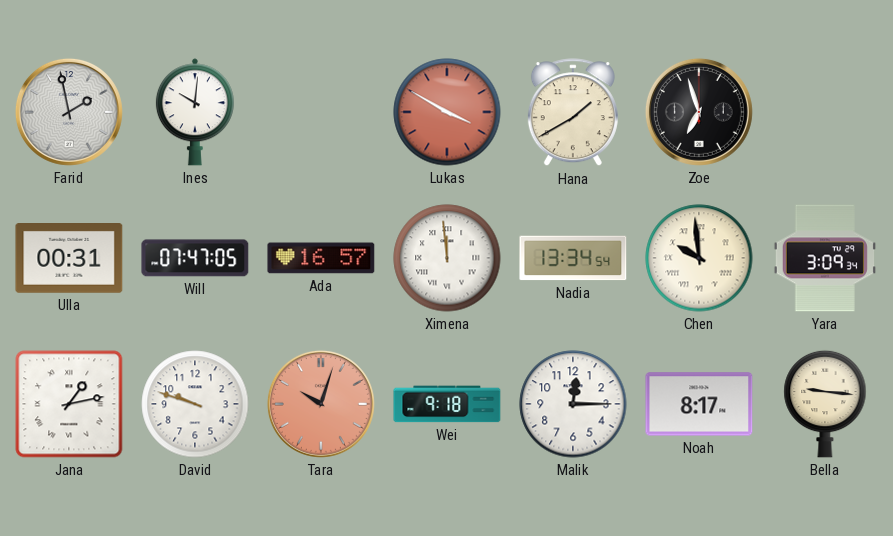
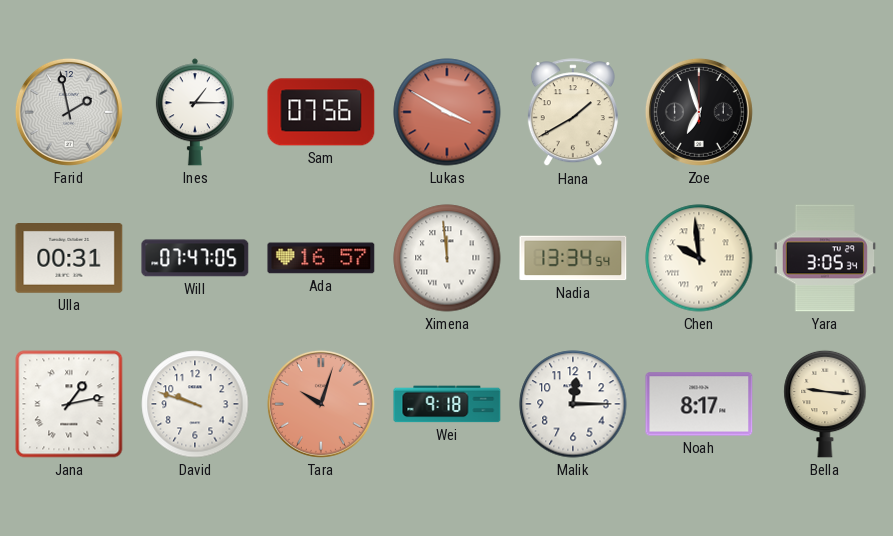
Ines: 10:01 -> 1:15
Sam: none -> 07:56
Yara: 3:09 -> 3:05
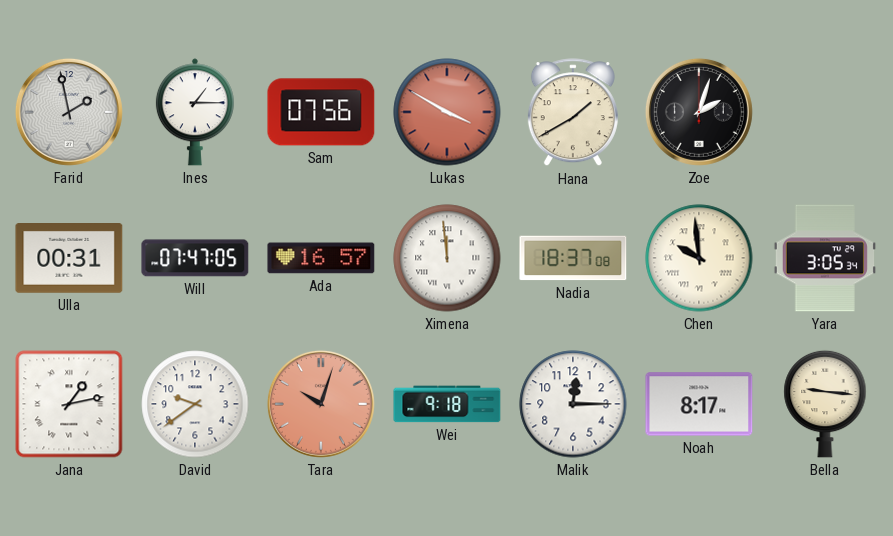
Zoe: 6:57 -> 2:03
Nadia: 13:34 -> 18:37
David: 9:48 -> 9:39
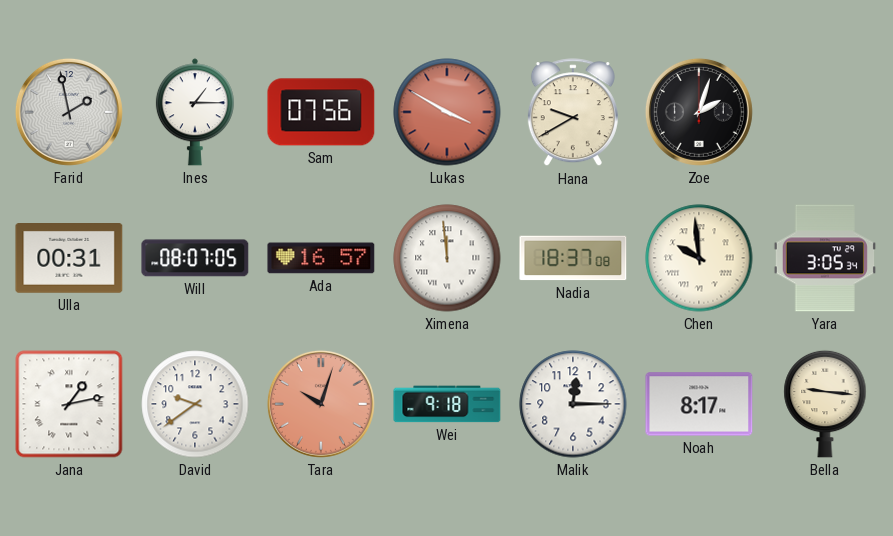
Hana: 1:40 -> 9:40
Will: 07:47 -> 08:07
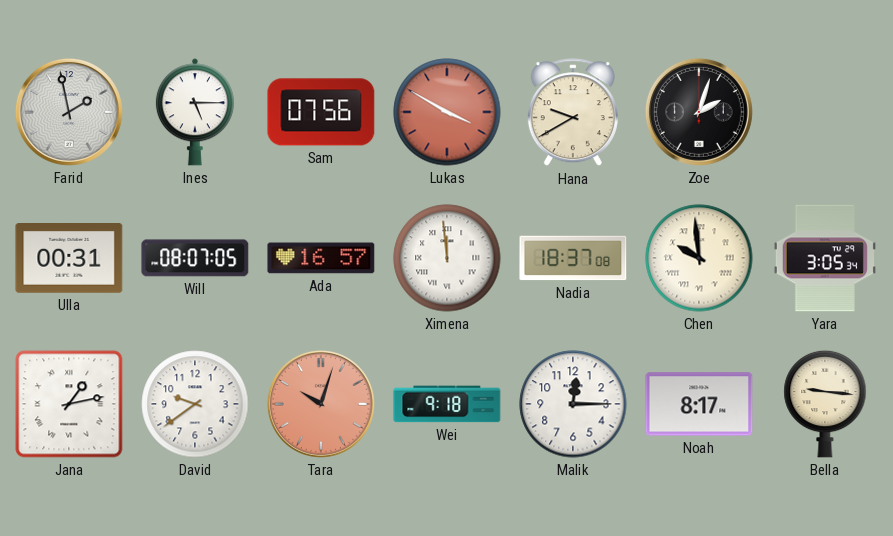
Ines: 1:15 -> 5:15
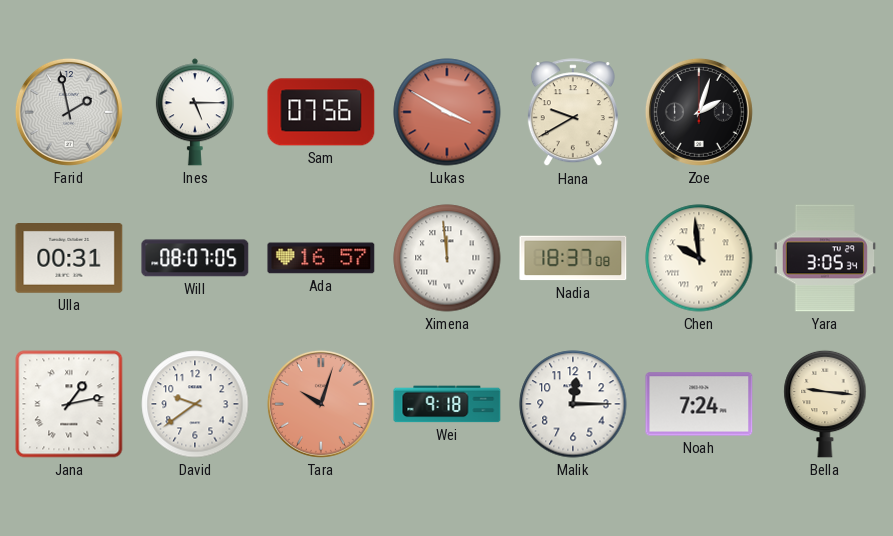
Noah: 8:17 -> 7:24
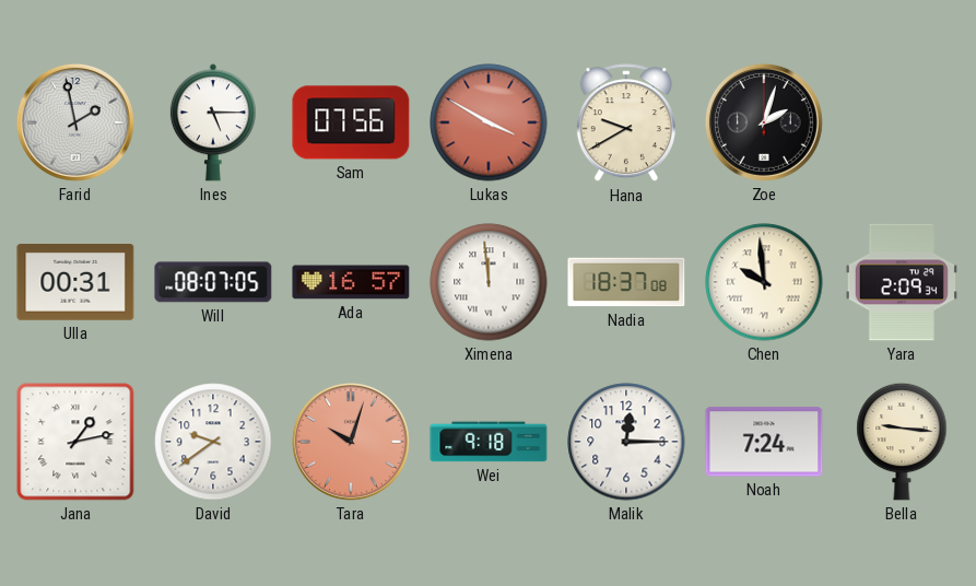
Yara: 3:05 -> 2:09
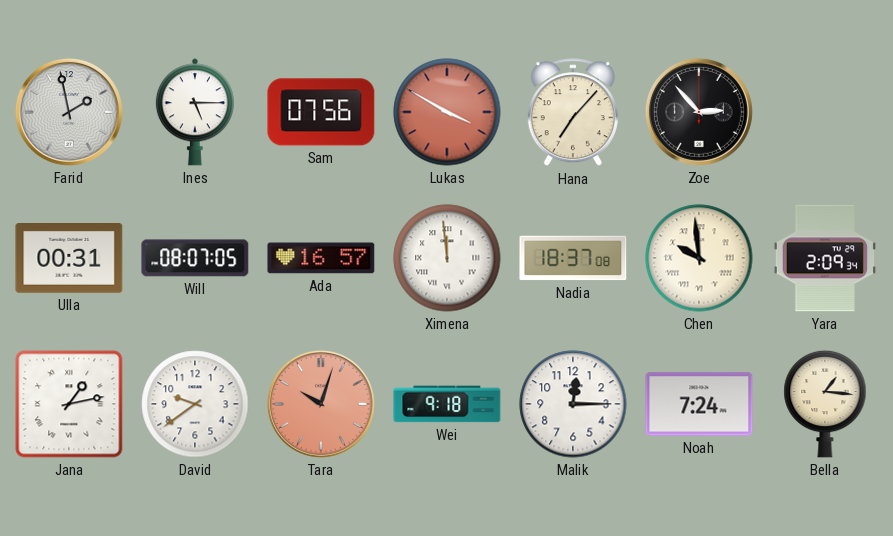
Hana: 9:40 -> 7:07
Zoe: 2:03 -> 2:53
Bella: 9:16 -> 1:16
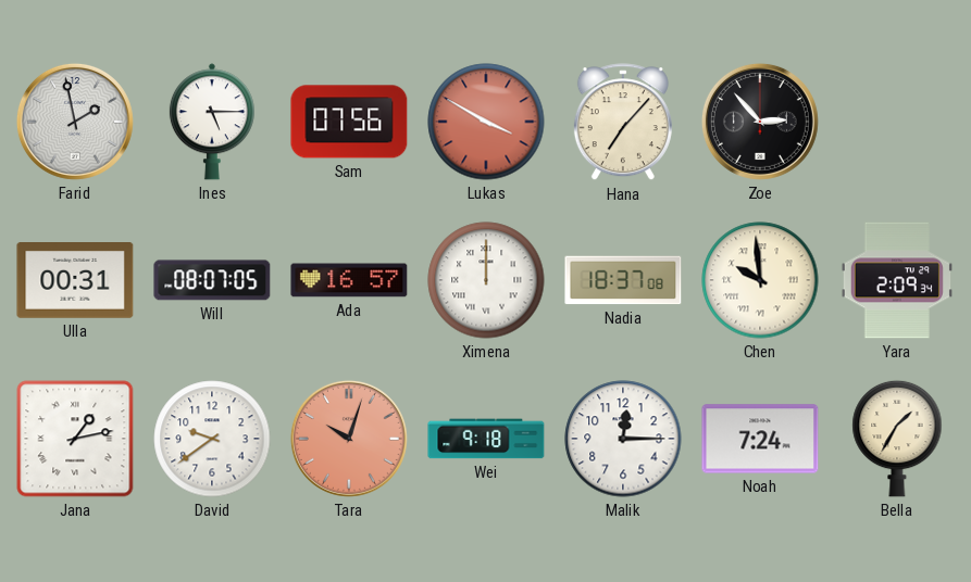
Ximena: 11:59 -> 12:00
Bella: 1:16 -> 1:35
